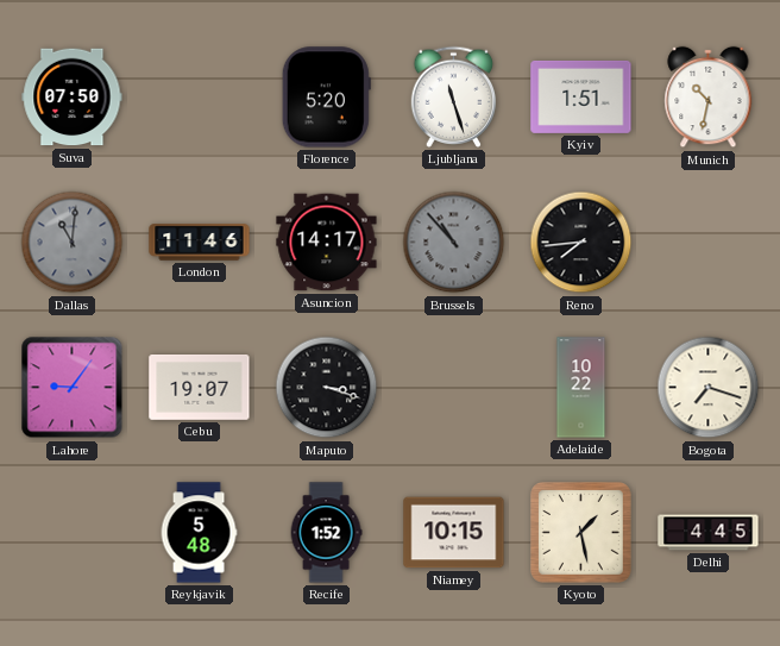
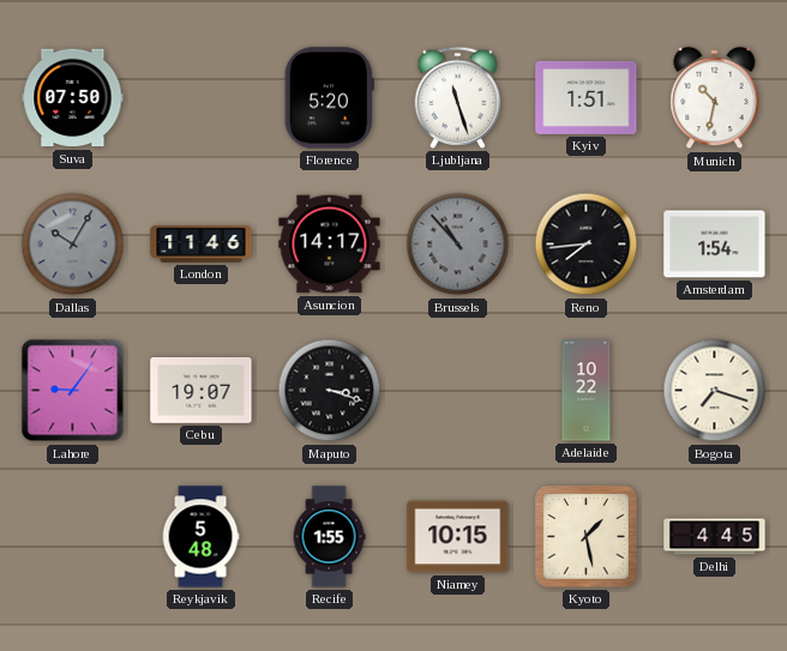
Dallas: 11:01 -> 10:05
Amsterdam: none -> 1:54
Recife: 1:52 -> 1:55
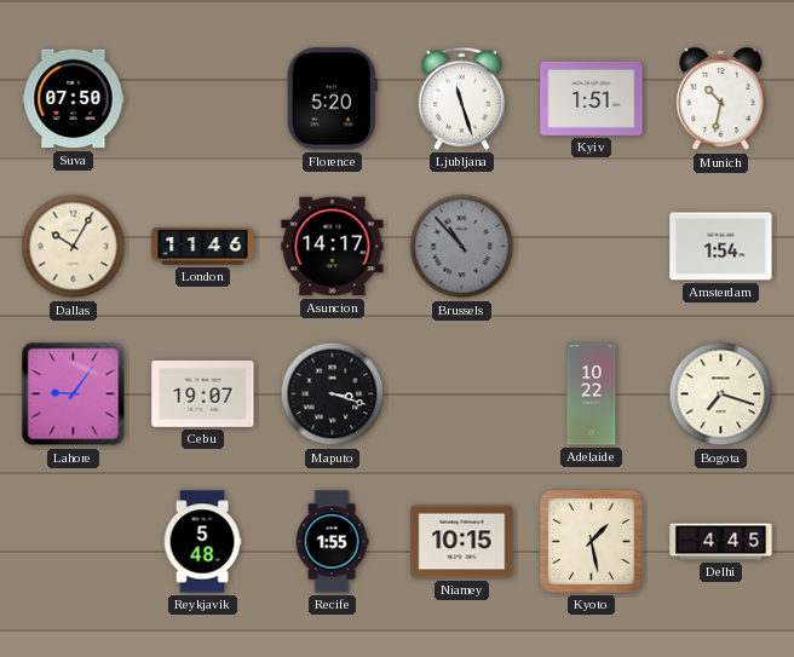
Dallas dial: grey -> cream
Reno: 7:44 -> none
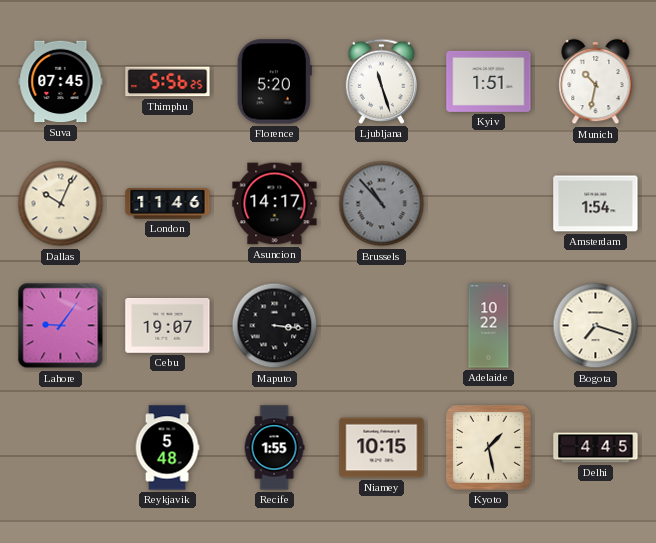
Suva: 07:50 -> 07:45
Thimphu: none -> 5:56
Dallas: 10:05 -> 10:04
Maputo: 3:18 -> 3:16
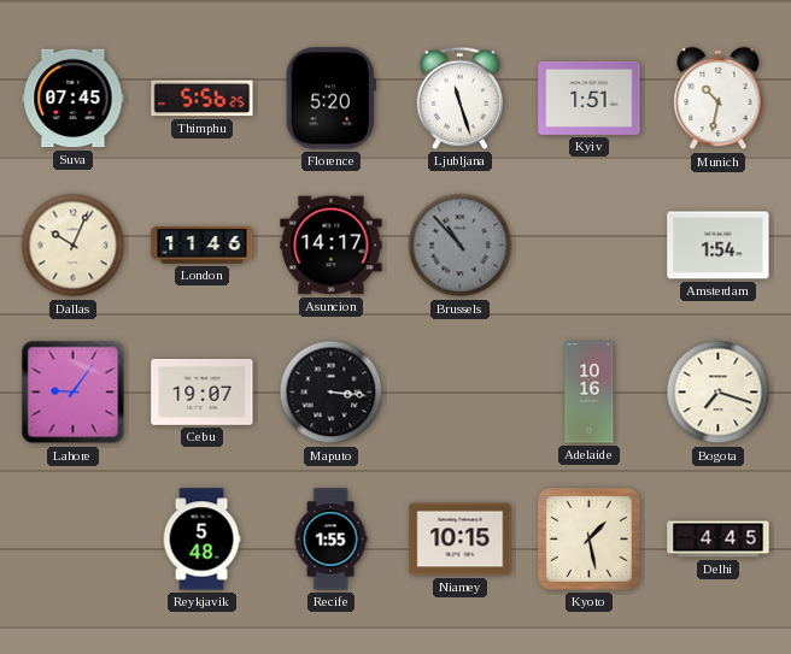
Adelaide: 10:22 -> 10:16
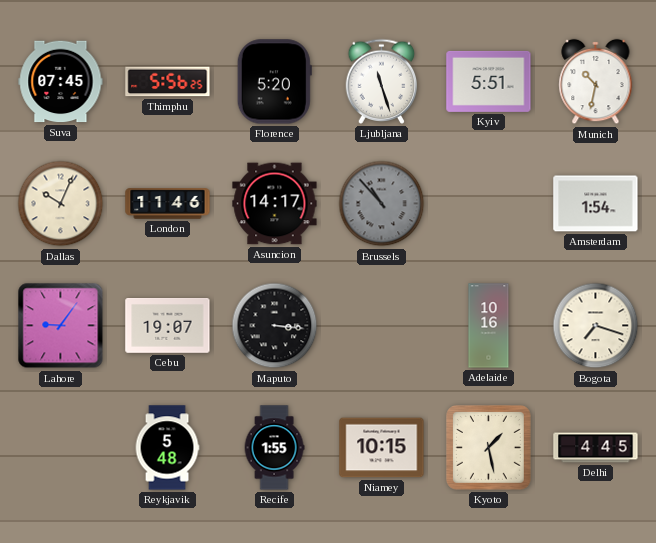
Kyiv: 1:51 -> 5:51
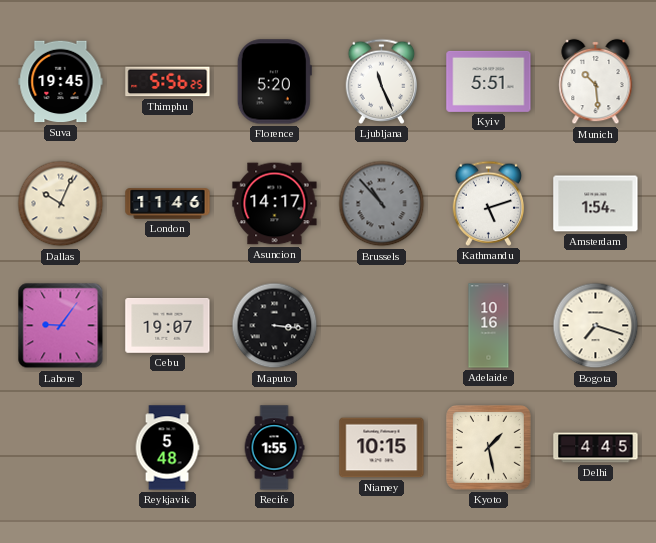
Suva: 07:45 -> 19:45
Ljubljana: 11:27 -> 11:26
Munich: 10:32 -> 10:29
Kathmandu: none -> 5:12
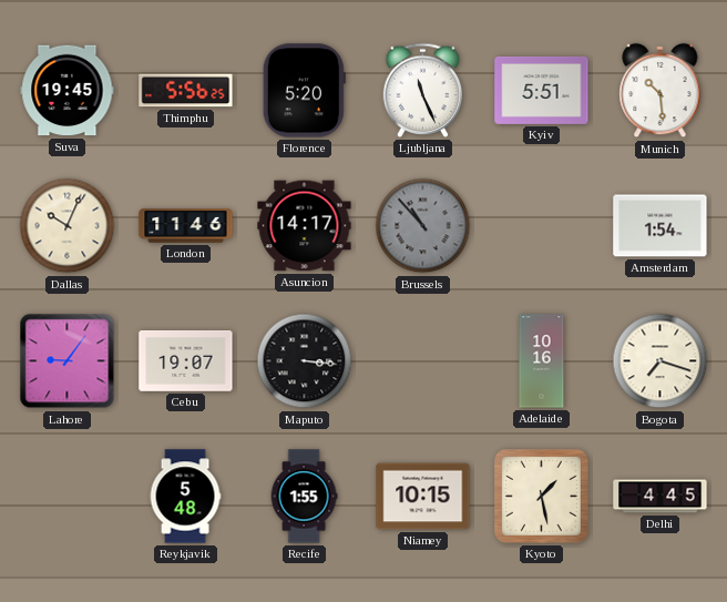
Kathmandu: 5:12 -> none
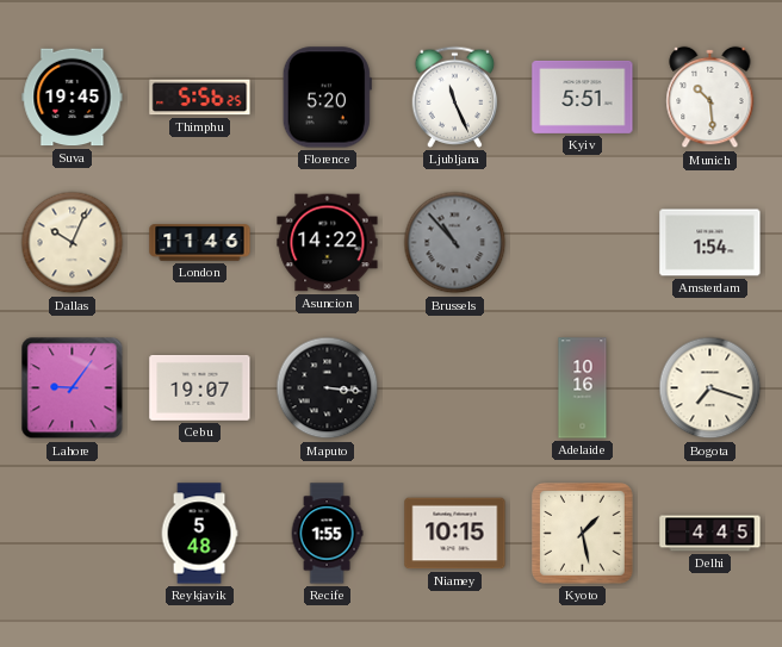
Asuncion: 14:17 -> 14:22
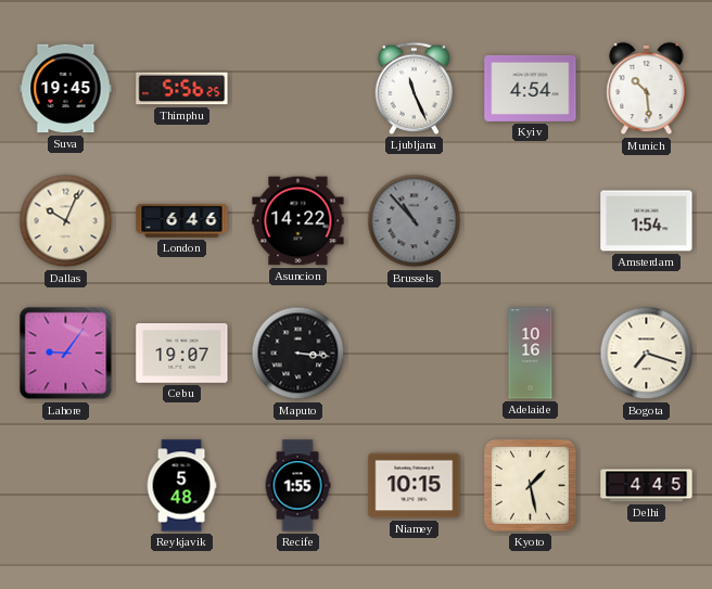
Florence: 5:20 -> none
Kyiv: 5:51 -> 4:54
London: 11:46 -> 6:46
